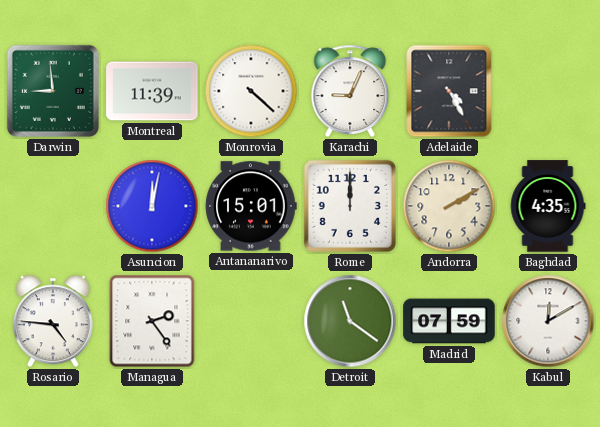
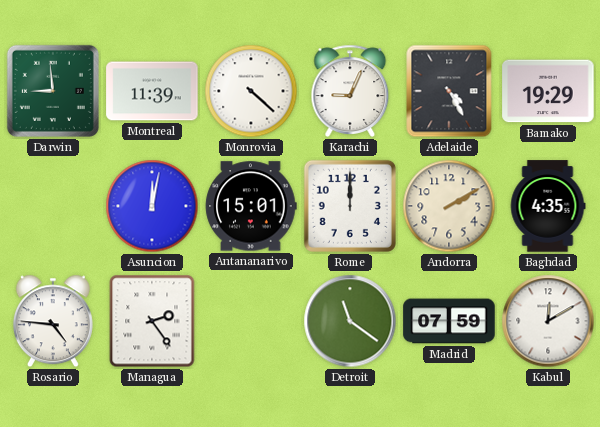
Bamako: none -> 19:29
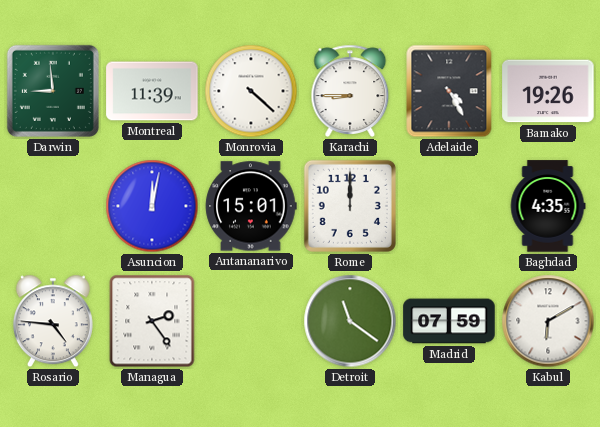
Karachi: 9:04 -> 8:45
Bamako: 19:29 -> 19:26
Andorra: 2:10 -> none
Kabul: 12:10 -> 6:10
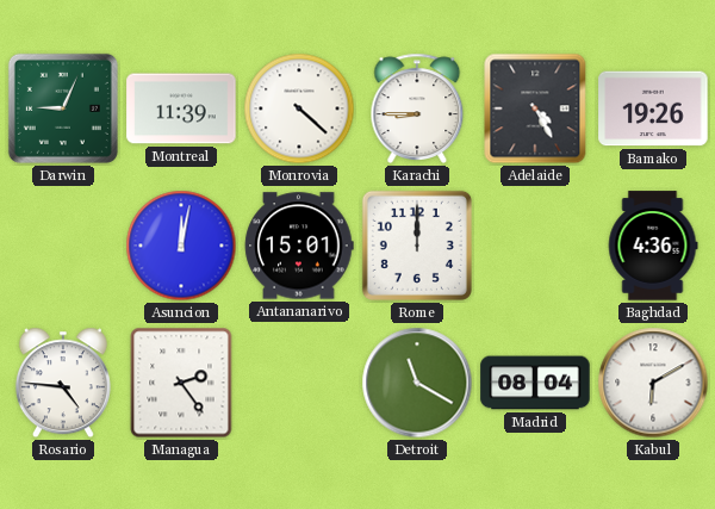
Darwin: 8:59 -> 9:04
Baghdad: 4:35 -> 4:36
Detroit: 11:21 -> 11:20
Madrid: 07:59 -> 08:04
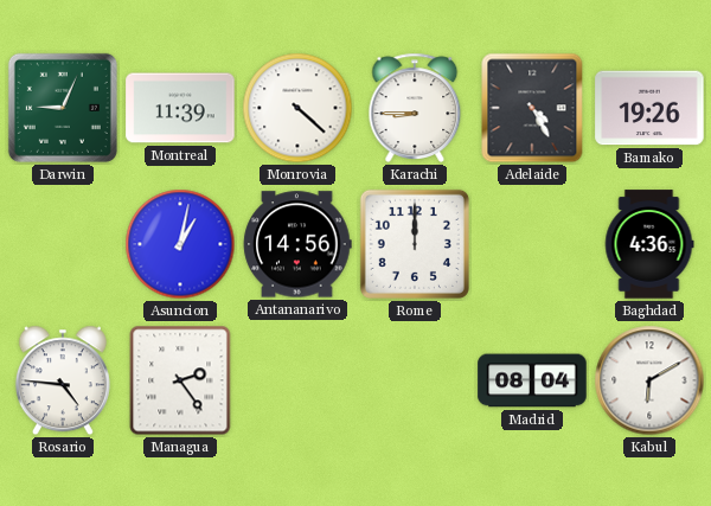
Asuncion: 12:02 -> 1:02
Antananarivo: 15:01 -> 14:56
Detroit: 11:20 -> none
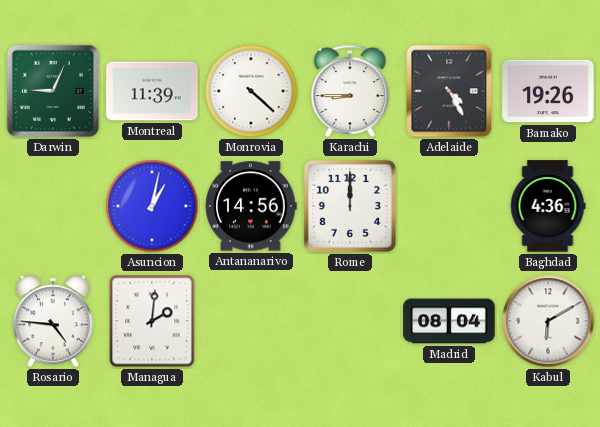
Managua: 2:24 -> 2:01
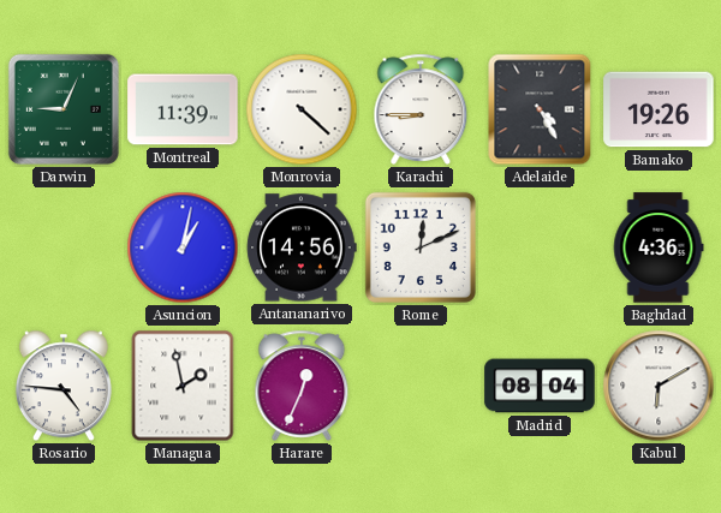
Rome: 12:00 -> 12:11
Managua: 2:01 -> 1:58
Harare: none -> 12:34
